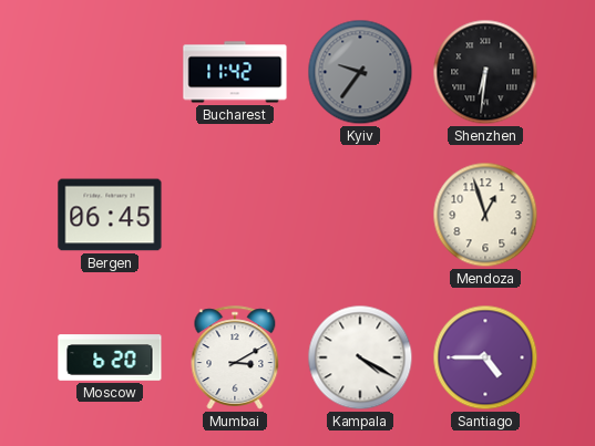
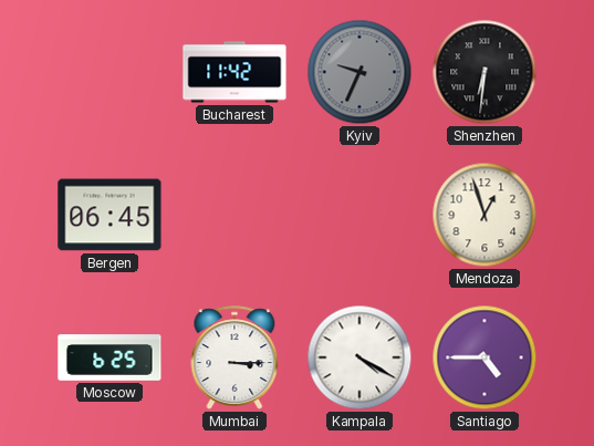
Kyiv: 9:36 -> 9:34
Moscow: 6:20 -> 6:25
Mumbai: 3:10 -> 3:15
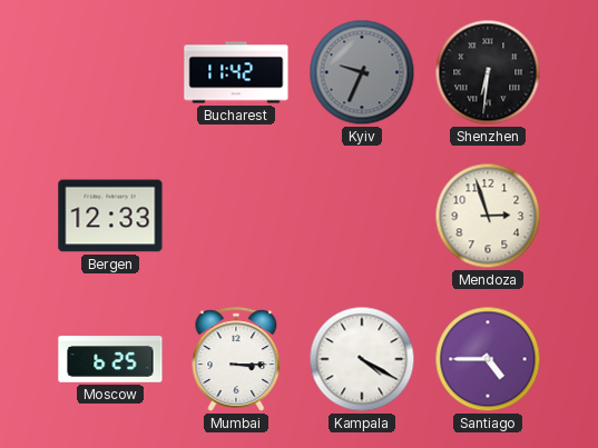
Bergen: 06:45 -> 12:33
Mendoza: 12:57 -> 2:57
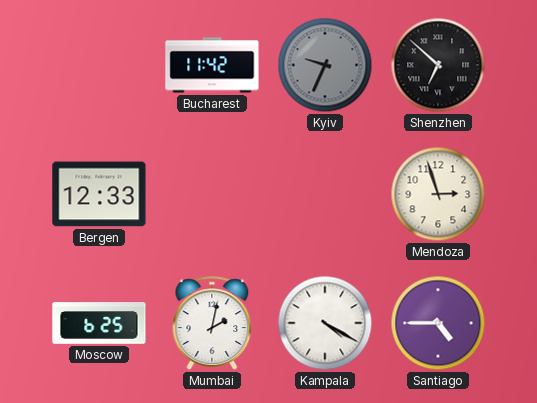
Shenzhen: 6:31 -> 6:52
Mumbai: 3:15 -> 2:02
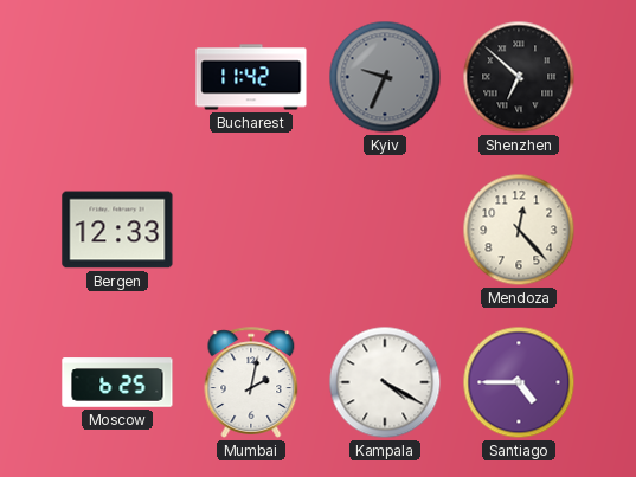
Mendoza: 2:57 -> 12:23
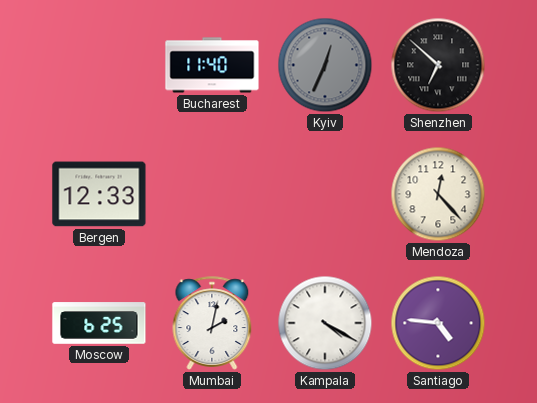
Bucharest: 11:42 -> 11:40
Kyiv: 9:34 -> 12:34
Santiago: 4:45 -> 4:46
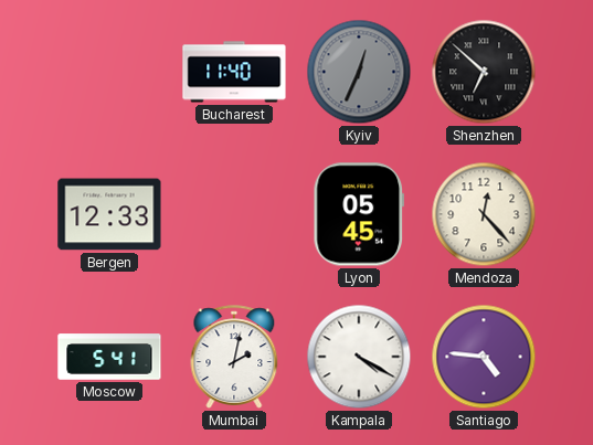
Lyon: none -> 05:45
Moscow: 6:25 -> 5:41
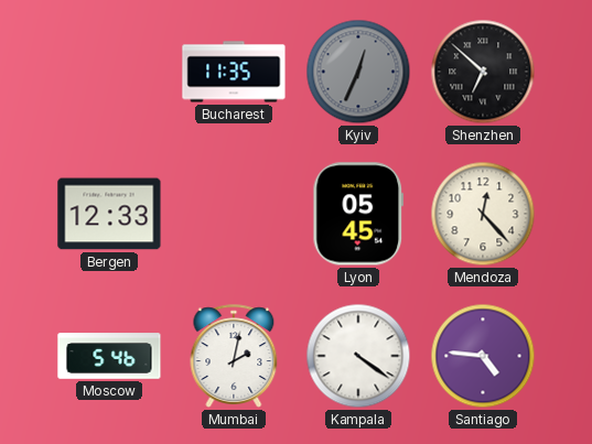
Bucharest: 11:40 -> 11:35
Moscow: 5:41 -> 5:46
Kampala: 4:20 -> 4:21
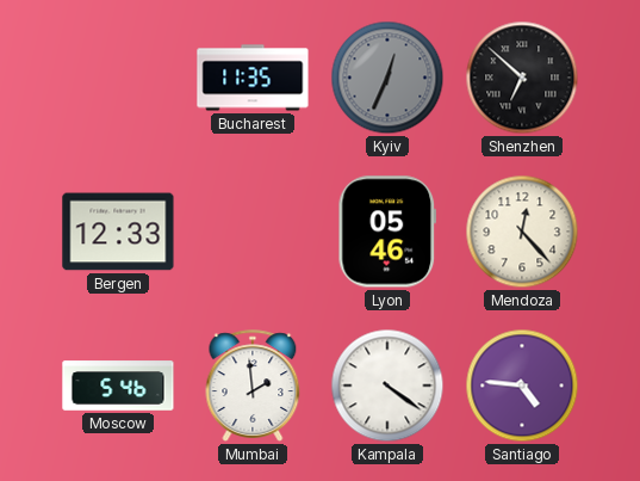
Lyon: 05:45 -> 05:46
Mumbai: 2:02 -> 1:59
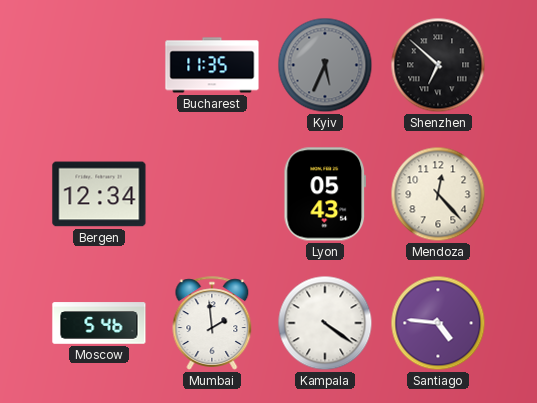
Kyiv: 12:34 -> 5:34
Bergen: 12:33 -> 12:34
Lyon: 05:46 -> 05:43
